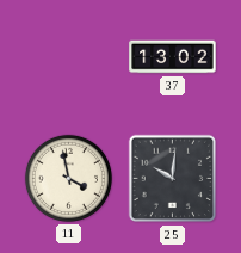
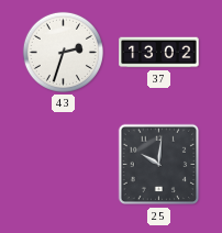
43: none -> 2:33
11: 3:58 -> none
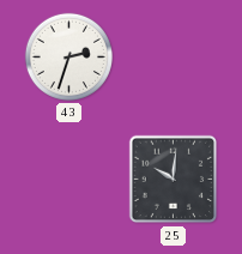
37: 13:02 -> none
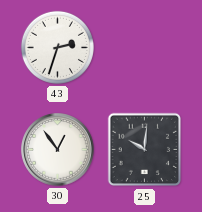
30: none -> 12:54
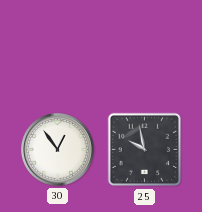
43: 2:33 -> none
25: 10:01 -> 9:58
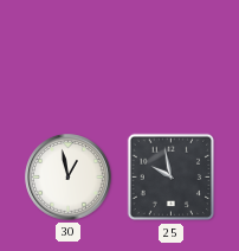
30: 12:54 -> 12:58
